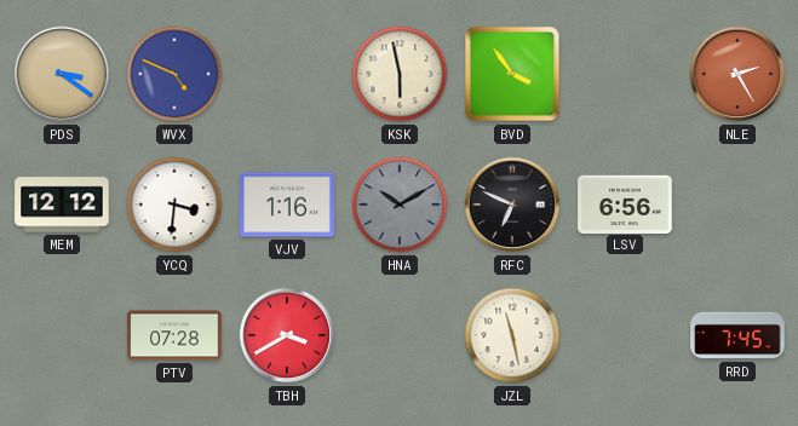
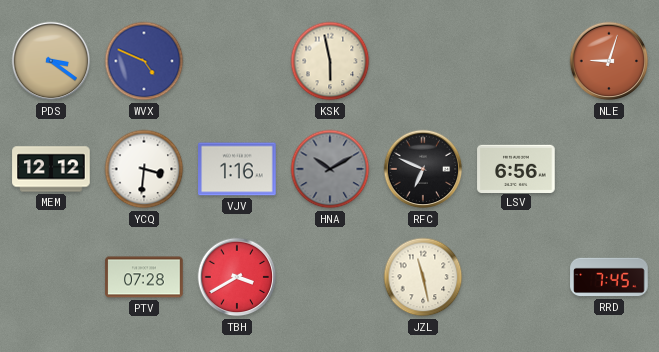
BVD: 3:54 -> none
NLE: 2:25 -> 9:03
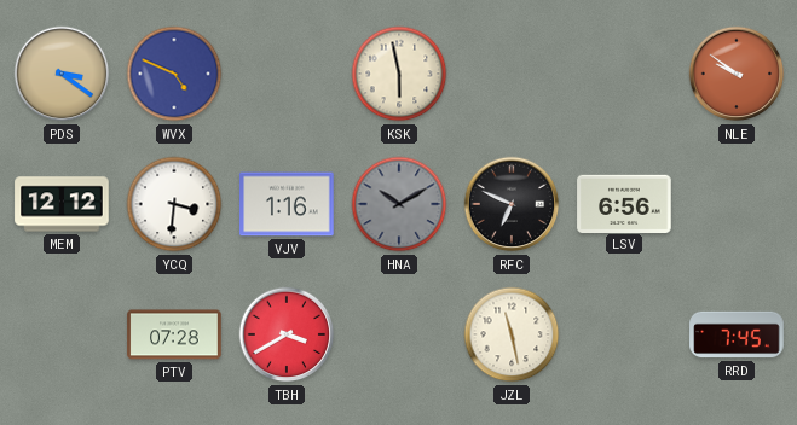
NLE: 9:03 -> 9:51
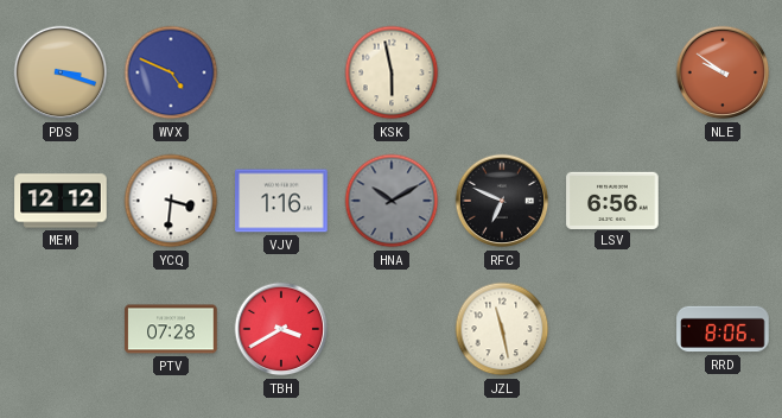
PDS: 3:21 -> 3:18
RRD: 7:45 -> 8:06
